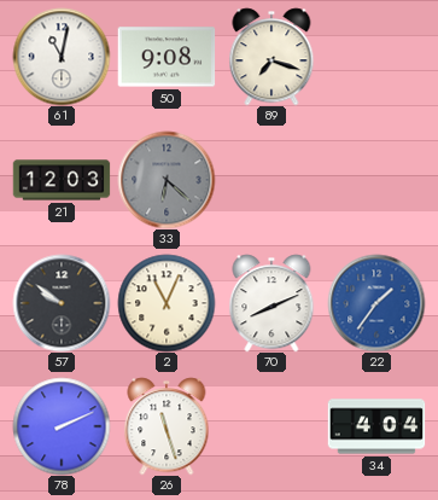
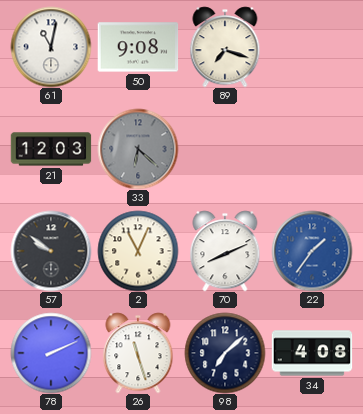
98: none -> 7:08
34: 4:04 -> 4:08
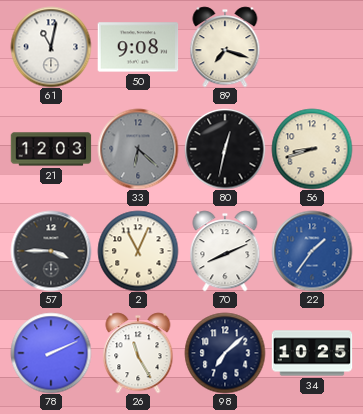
80: none -> 12:32
56: none -> 8:42
57: 9:51 -> 3:45
26: 11:27 -> 11:25
34: 4:08 -> 10:25
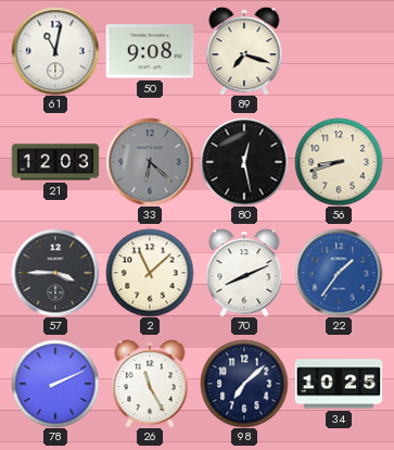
80: 12:32 -> 12:28
2: 11:04 -> 11:08
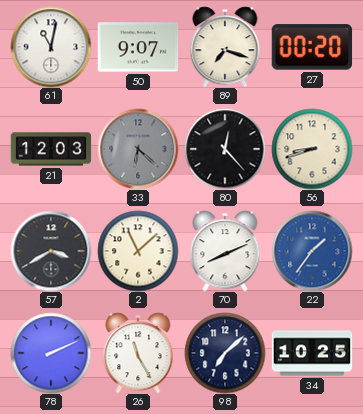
50: 9:08 -> 9:07
27: none -> 00:20
80: 12:28 -> 12:23
57: 3:45 -> 3:40
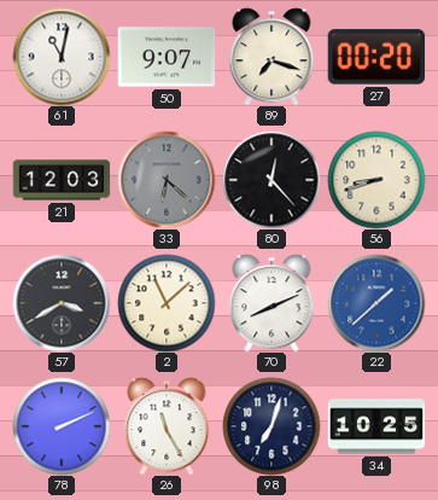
22: 1:36 -> 1:38
98: 7:08 -> 7:03
